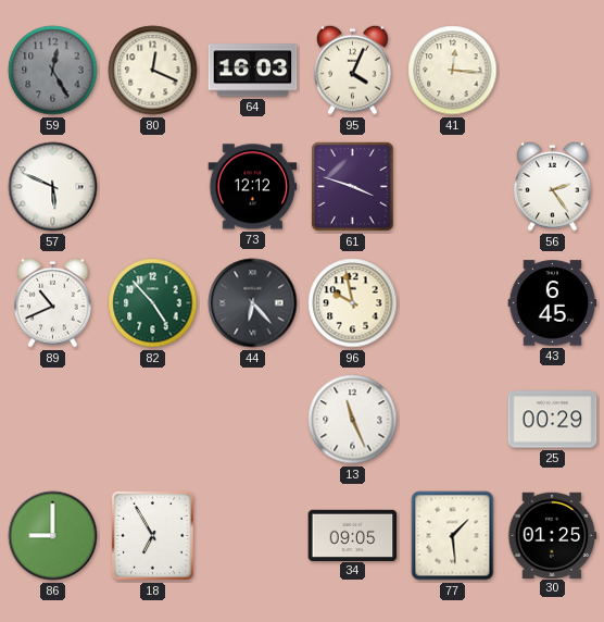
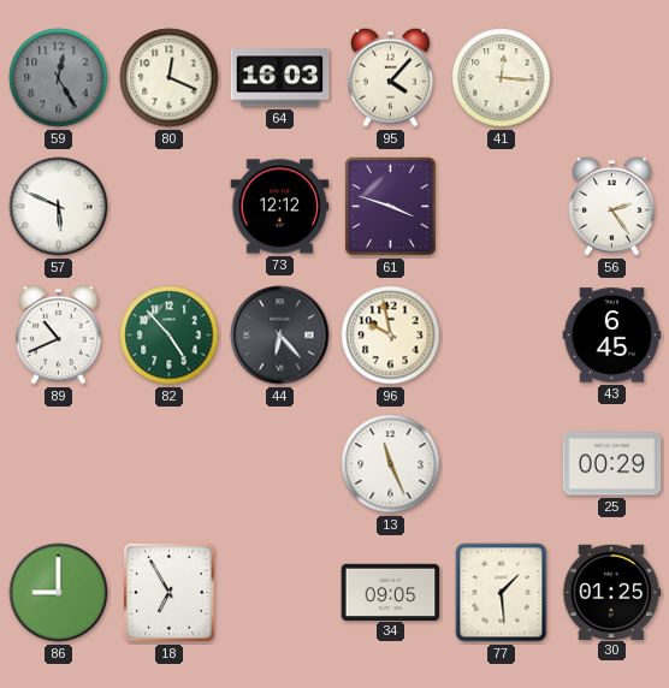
95: 4:04 -> 4:07
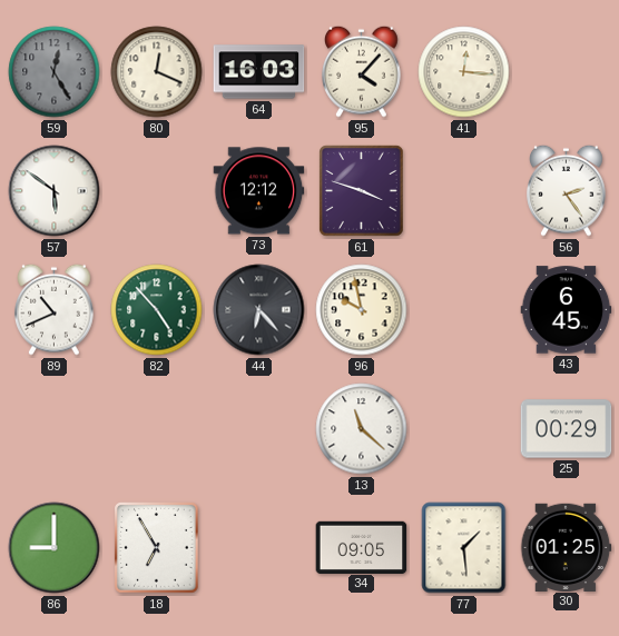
57: 5:49 -> 5:51
13: 11:26 -> 11:22
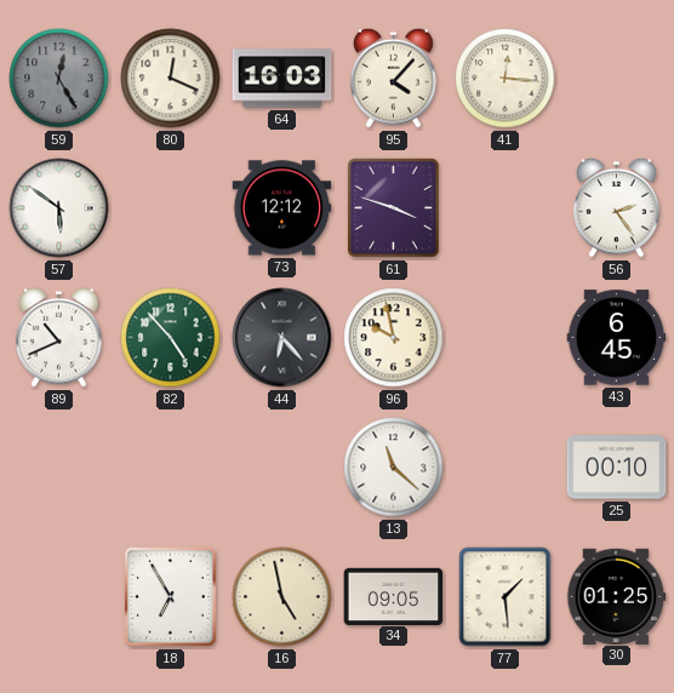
25: 00:29 -> 00:10
86: 9:00 -> none
16: none -> 4:58
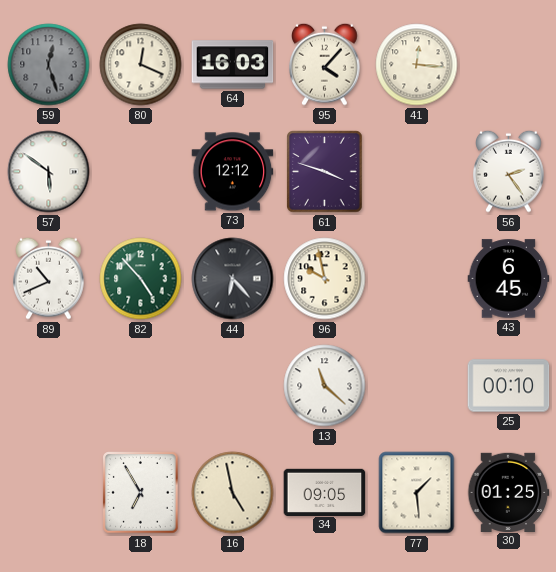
59: 12:25 -> 12:27
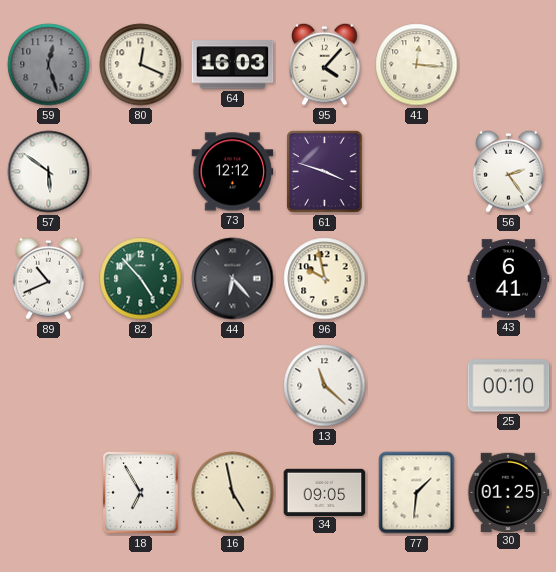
43: 6:45 -> 6:41
77: 1:29 -> 1:31
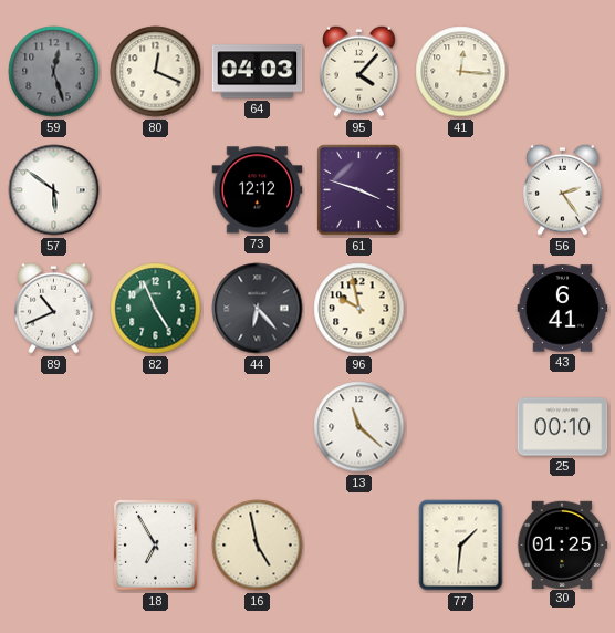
64: 16:03 -> 04:03
82: 4:53 -> 4:56
34: 09:05 -> none
